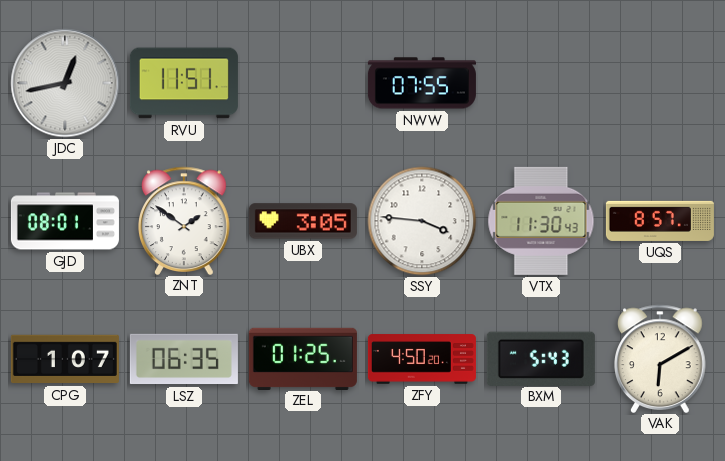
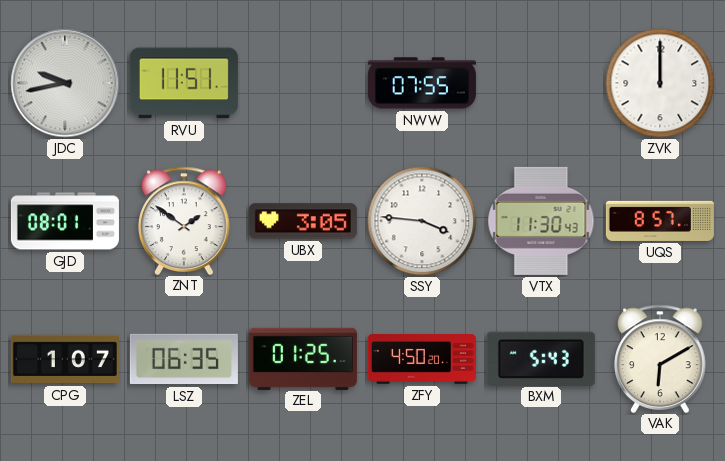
JDC: 12:43 -> 9:43
ZVK: none -> 12:00
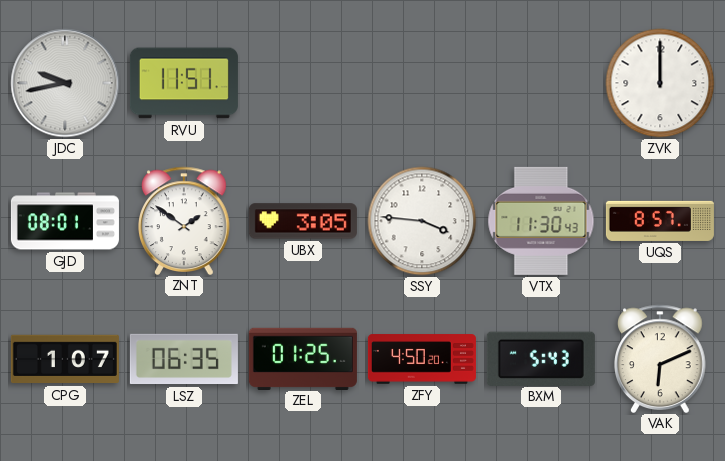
NWW: 07:55 -> none
VAK: 6:10 -> 6:11
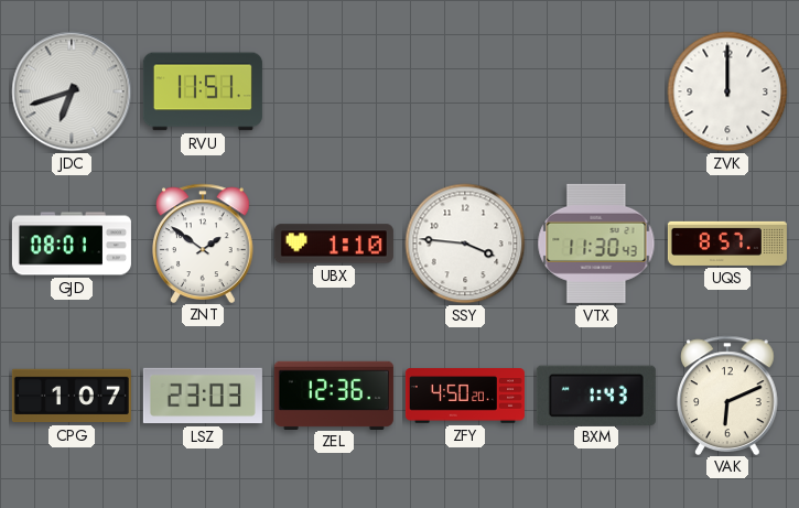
JDC: 9:43 -> 6:42
UBX: 3:05 -> 1:10
LSZ: 06:35 -> 23:03
ZEL: 01:25 -> 12:36
BXM: 5:43 -> 1:43
